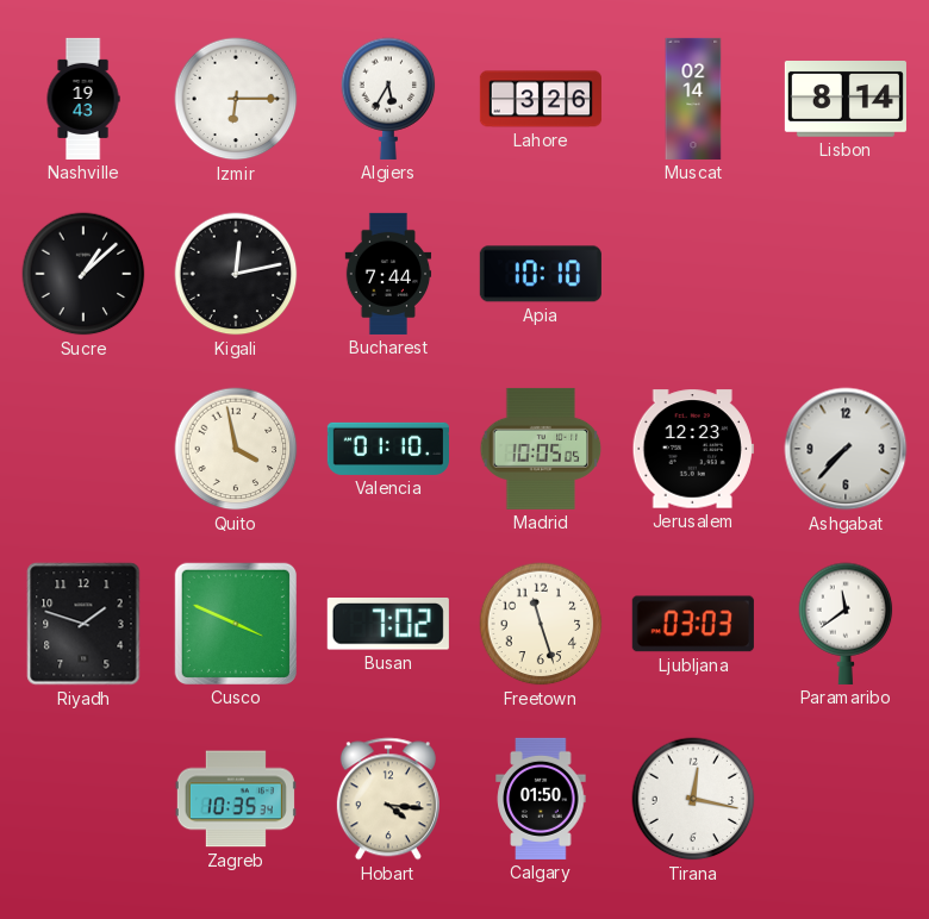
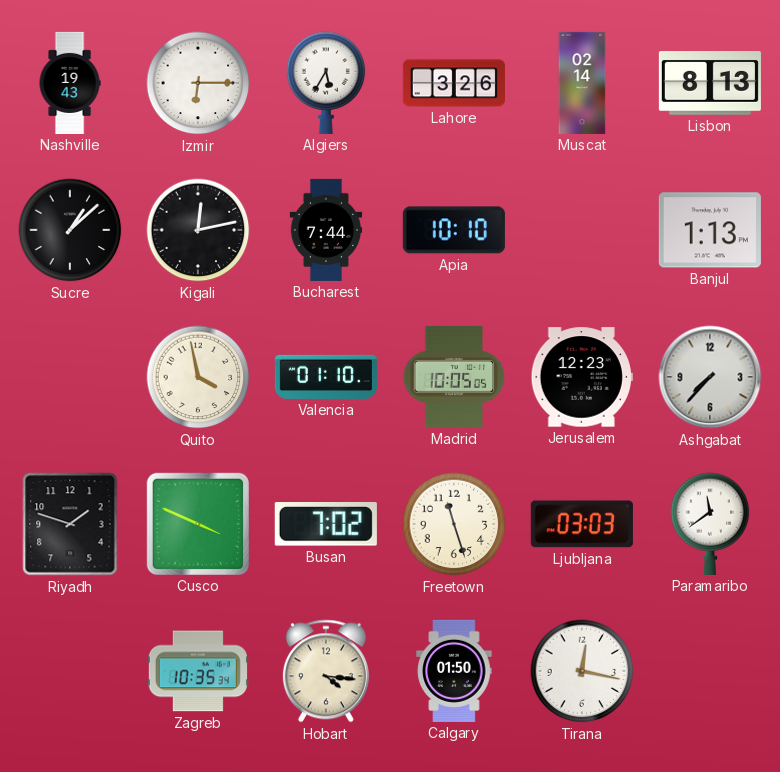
Lisbon: 8:14 -> 8:13
Banjul: none -> 1:13
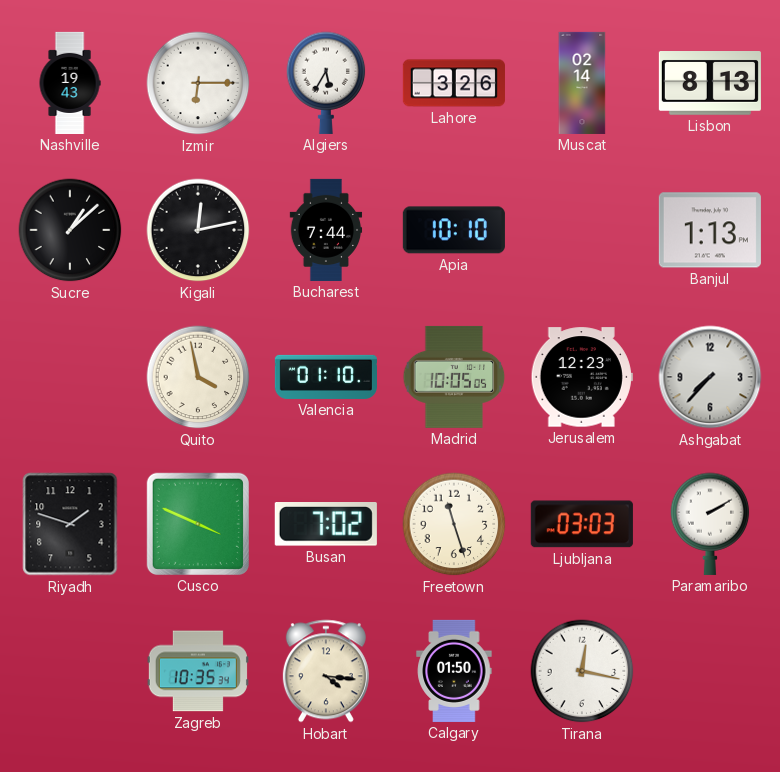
Paramaribo: 11:39 -> 2:10
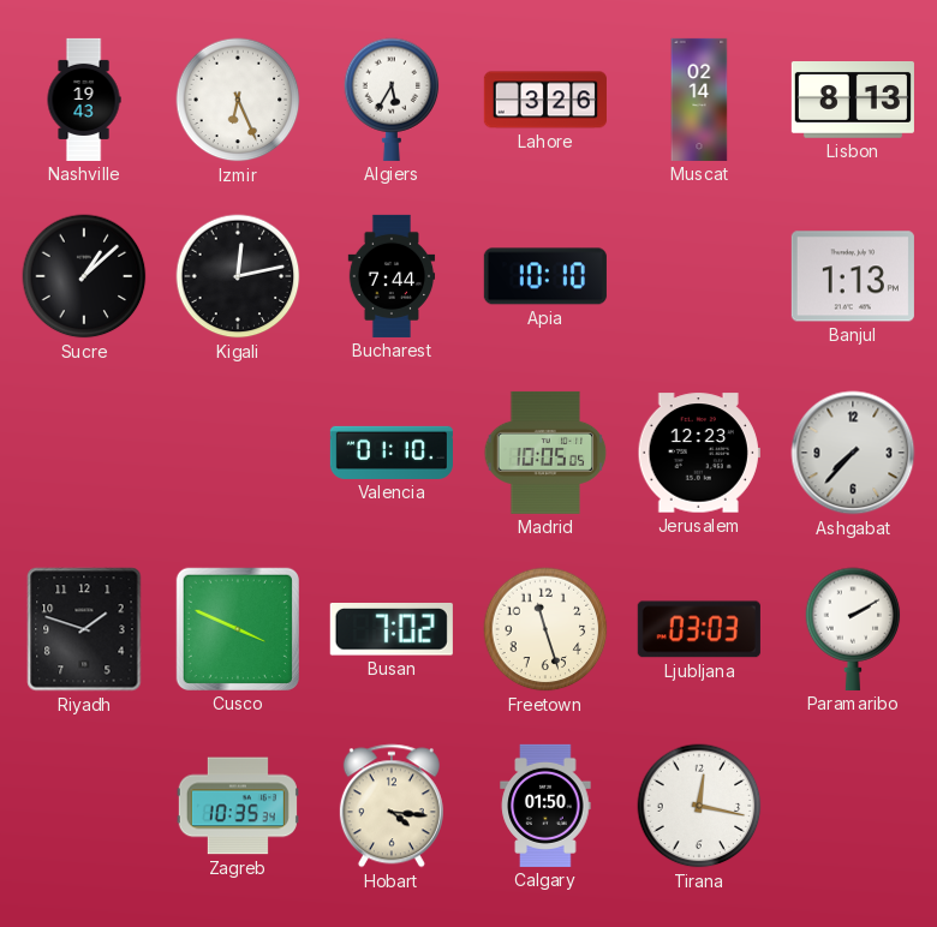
Izmir: 6:15 -> 6:26
Quito: 3:58 -> none
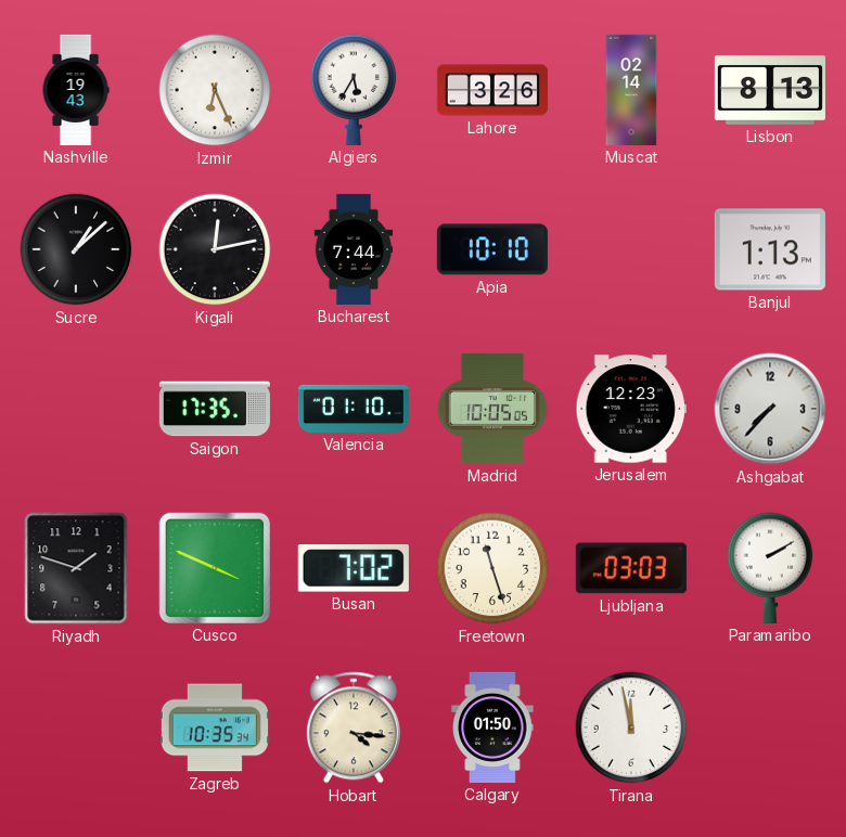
Saigon: none -> 17:35
Tirana: 12:17 -> 11:58
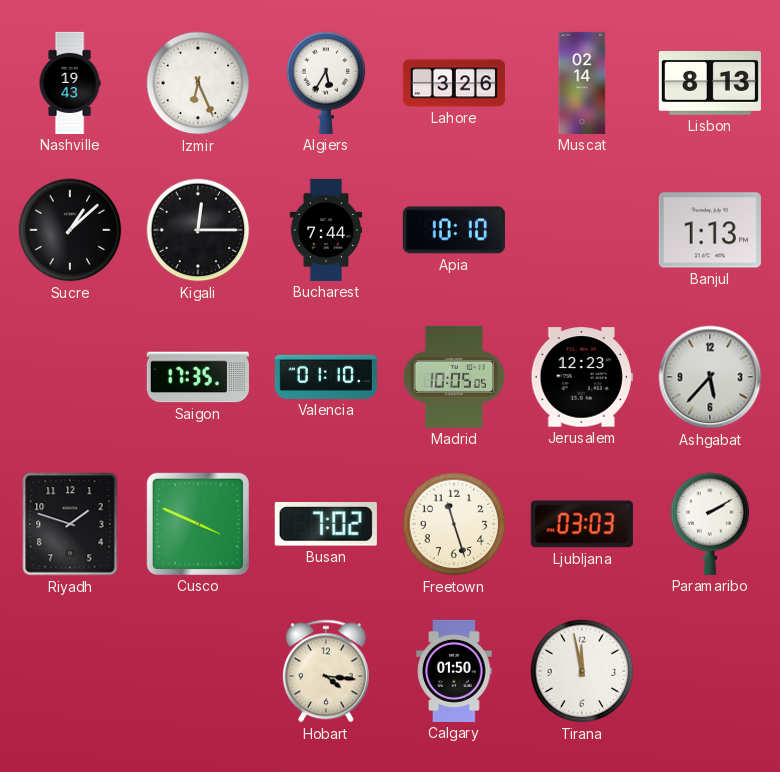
Kigali: 12:13 -> 12:15
Ashgabat: 7:37 -> 5:37
Zagreb: 10:35 -> none
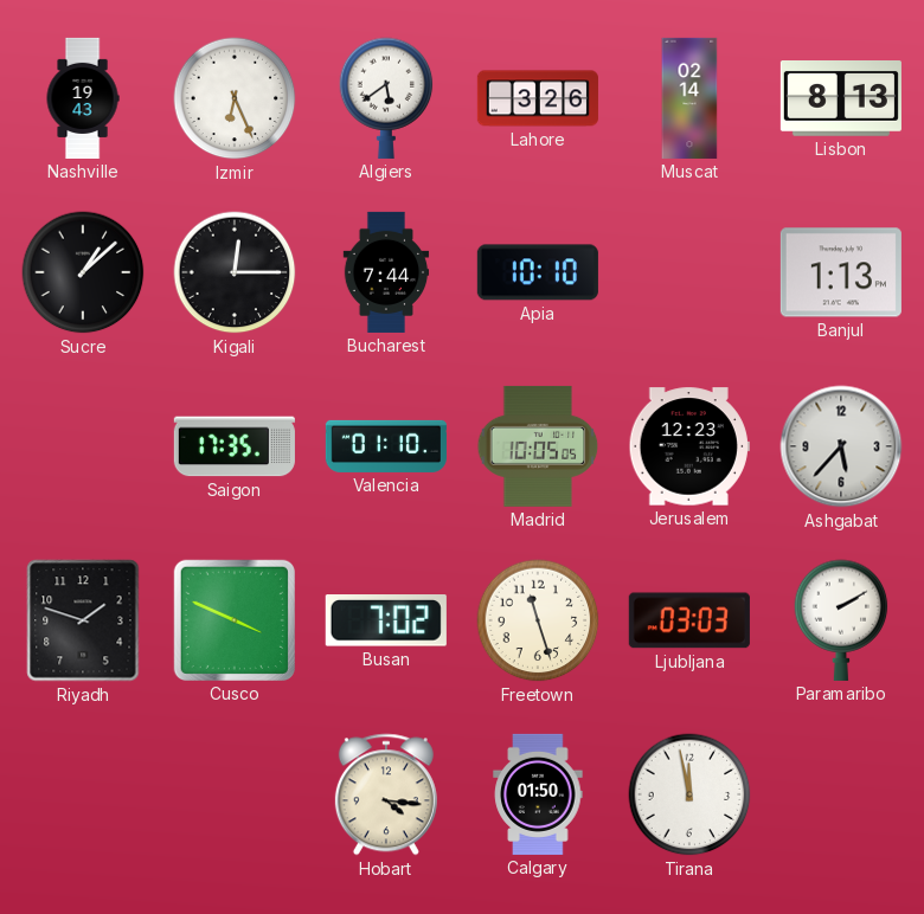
Algiers: 5:35 -> 5:39
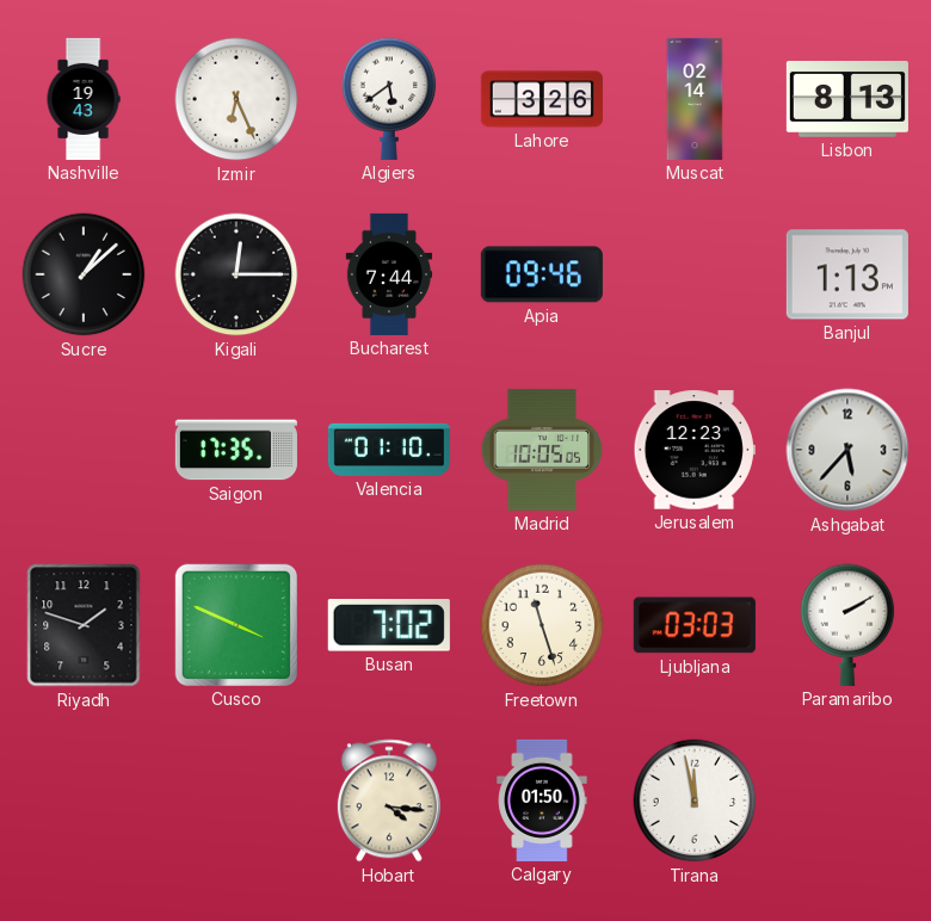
Apia: 10:10 -> 09:46
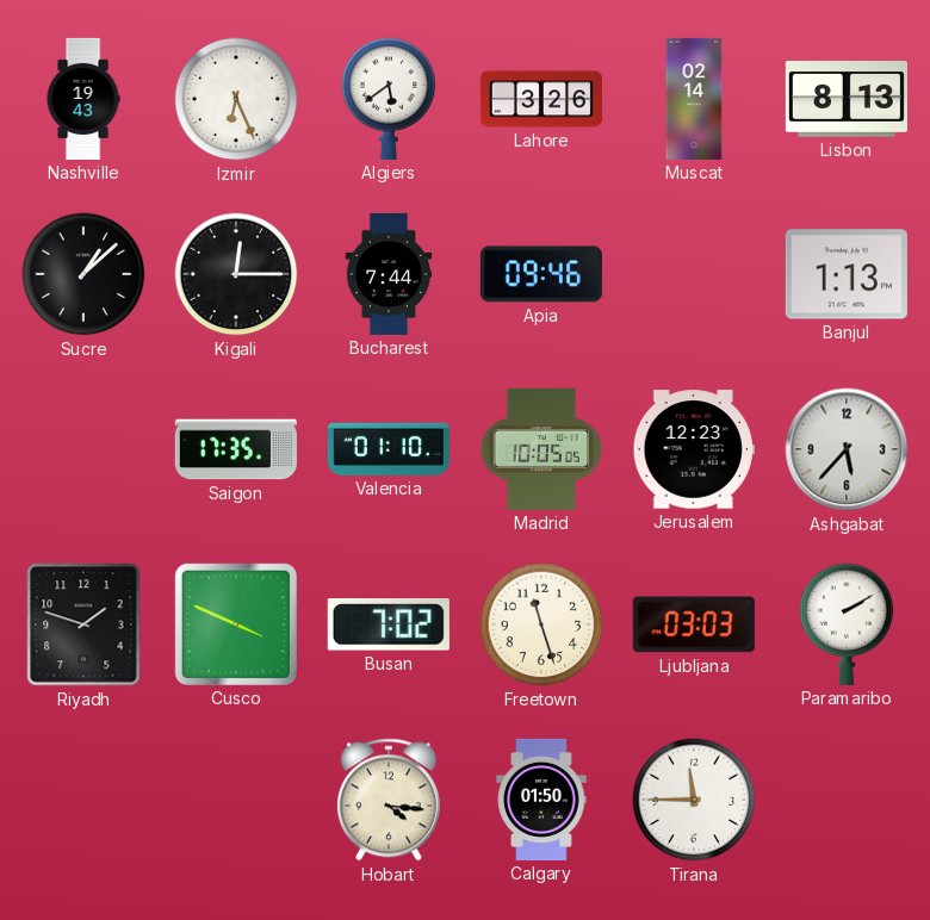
Tirana: 11:58 -> 11:45
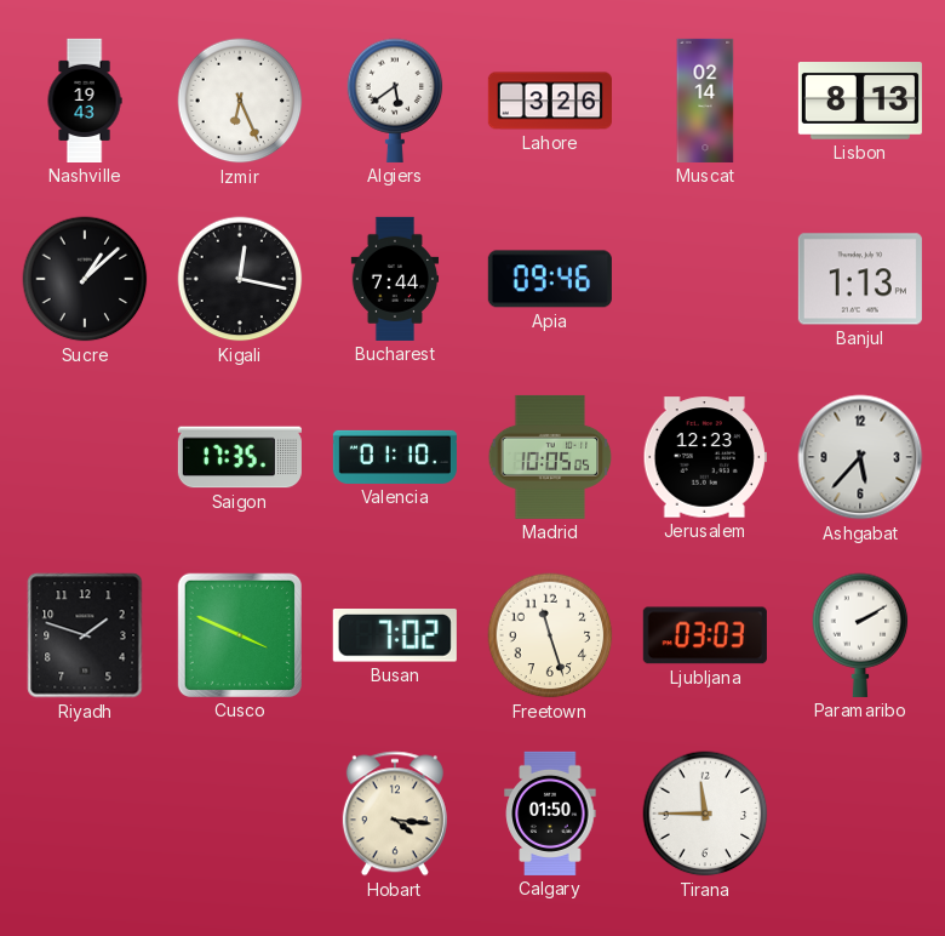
Kigali: 12:15 -> 12:17
